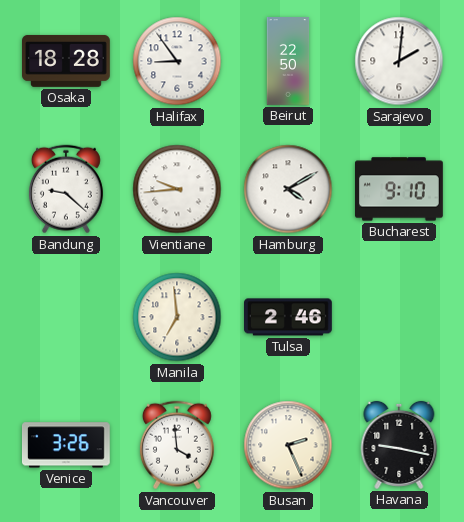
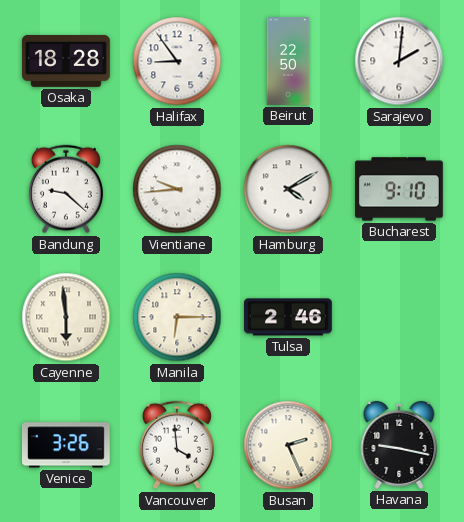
Cayenne: none -> 5:59
Manila: 6:59 -> 6:15
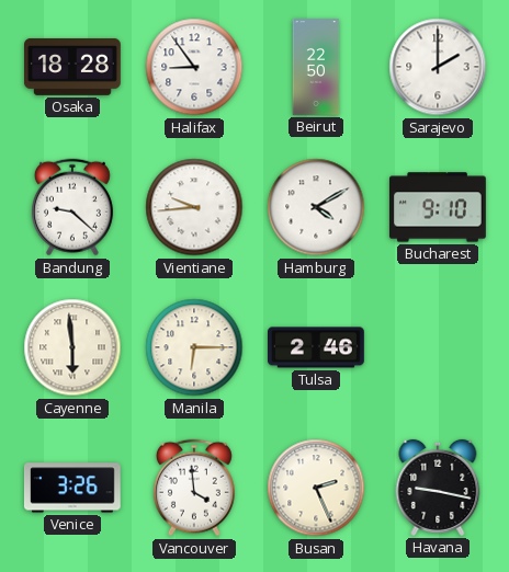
Sarajevo: 2:01 -> 2:00
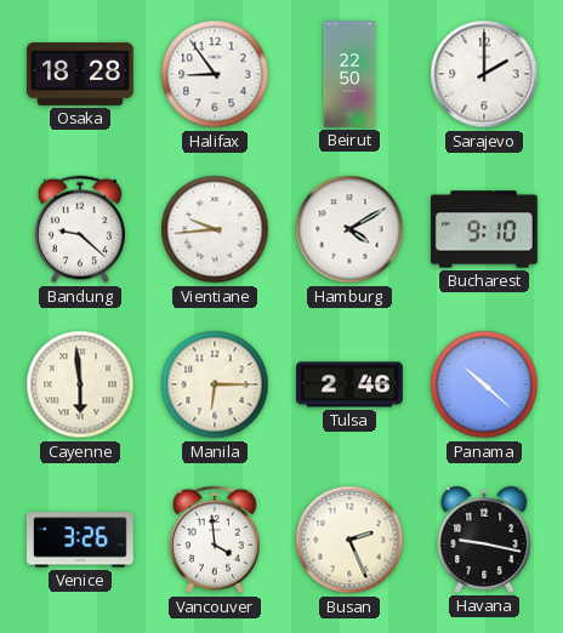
Panama: none -> 10:22
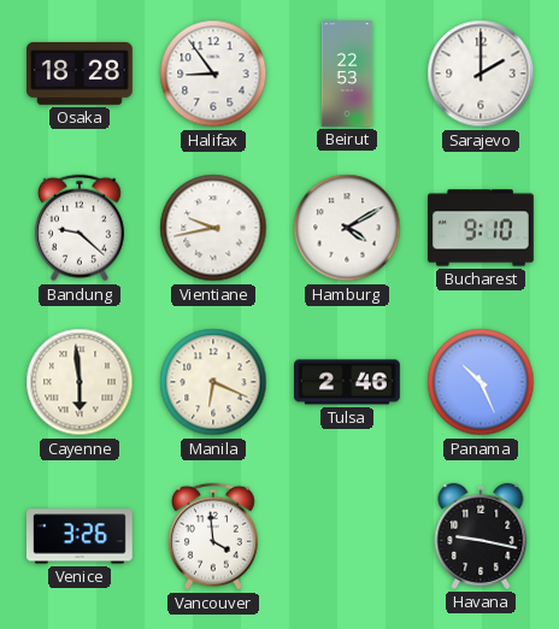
Beirut: 22:50 -> 22:53
Vientiane: 9:44 -> 9:43
Manila: 6:15 -> 6:19
Panama: 10:22 -> 10:26
Busan: 2:26 -> none
